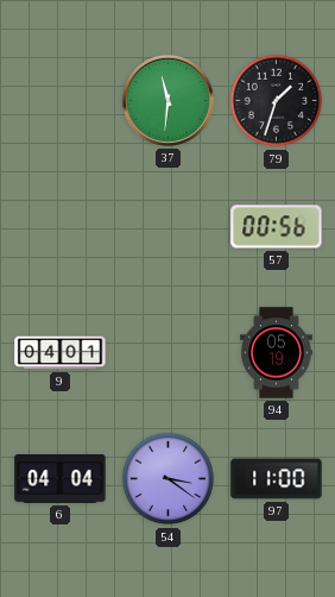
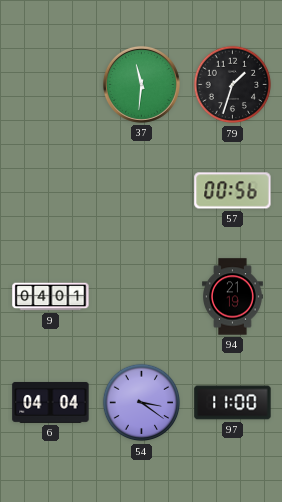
94: 05:19 -> 21:19
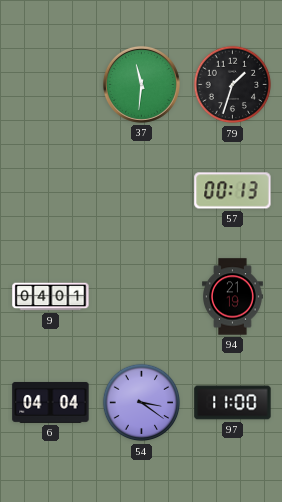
57: 00:56 -> 00:13
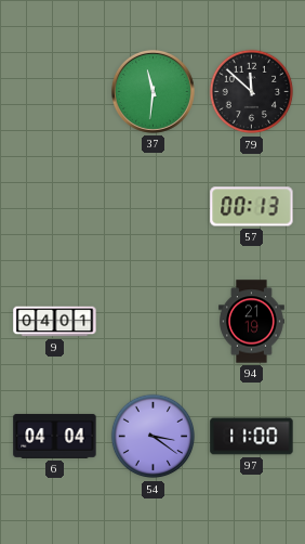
79: 1:33 -> 11:52
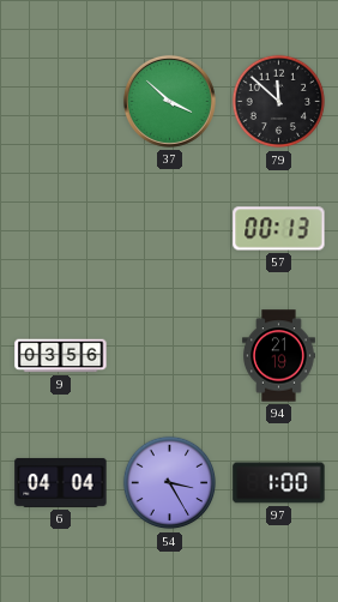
37: 11:31 -> 3:52
9: 04:01 -> 03:56
54: 3:21 -> 3:25
97: 11:00 -> 1:00
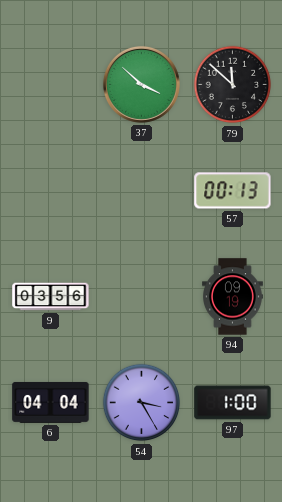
94: 21:19 -> 09:19
